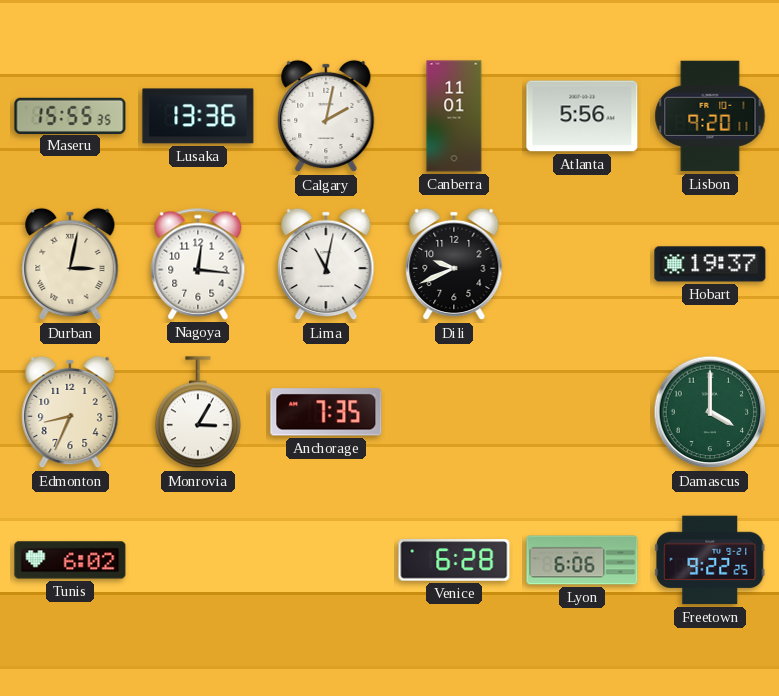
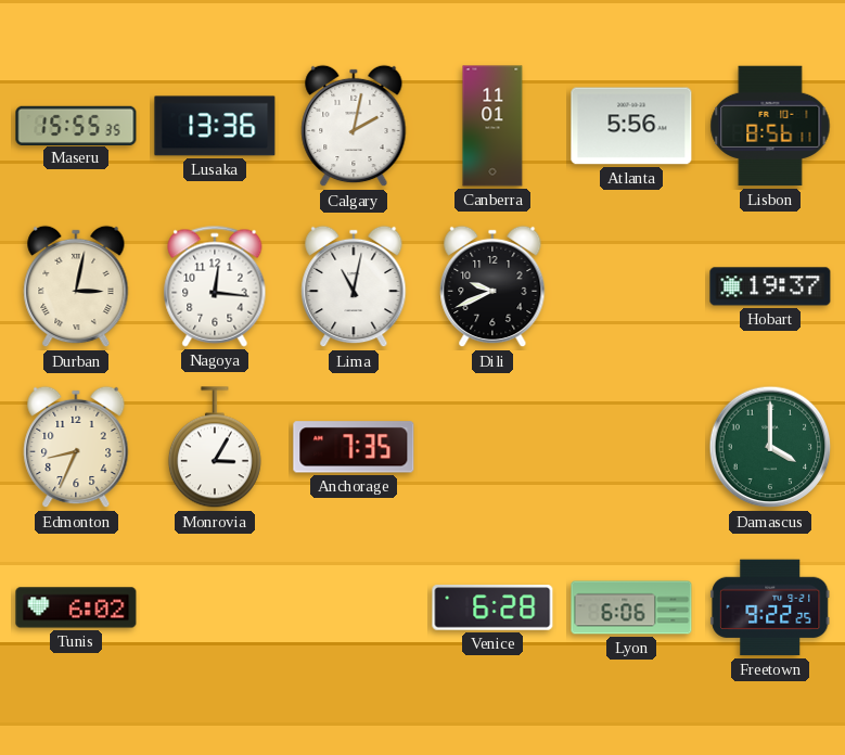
Lisbon: 9:20 -> 8:56
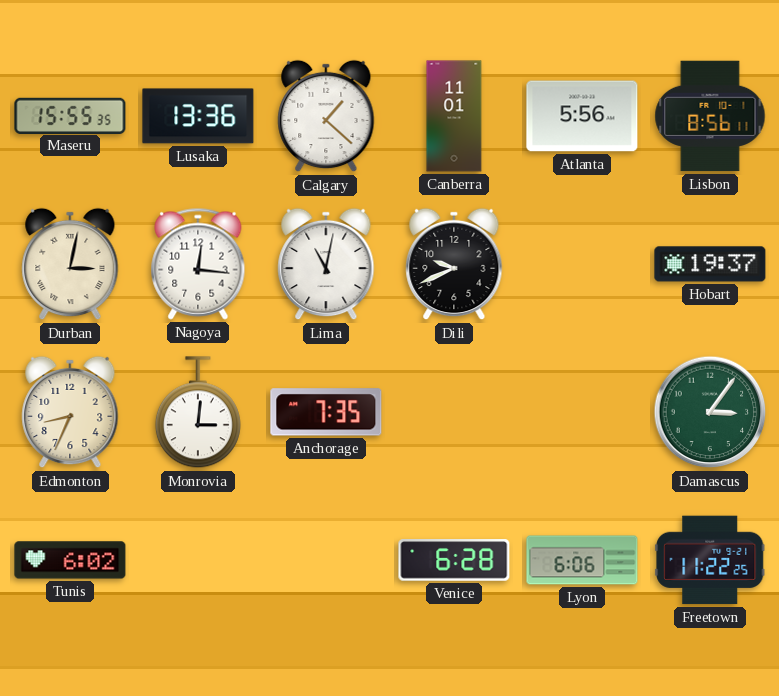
Calgary: 2:02 -> 1:22
Monrovia: 3:05 -> 3:01
Damascus: 4:00 -> 3:06
Freetown: 9:22 -> 11:22
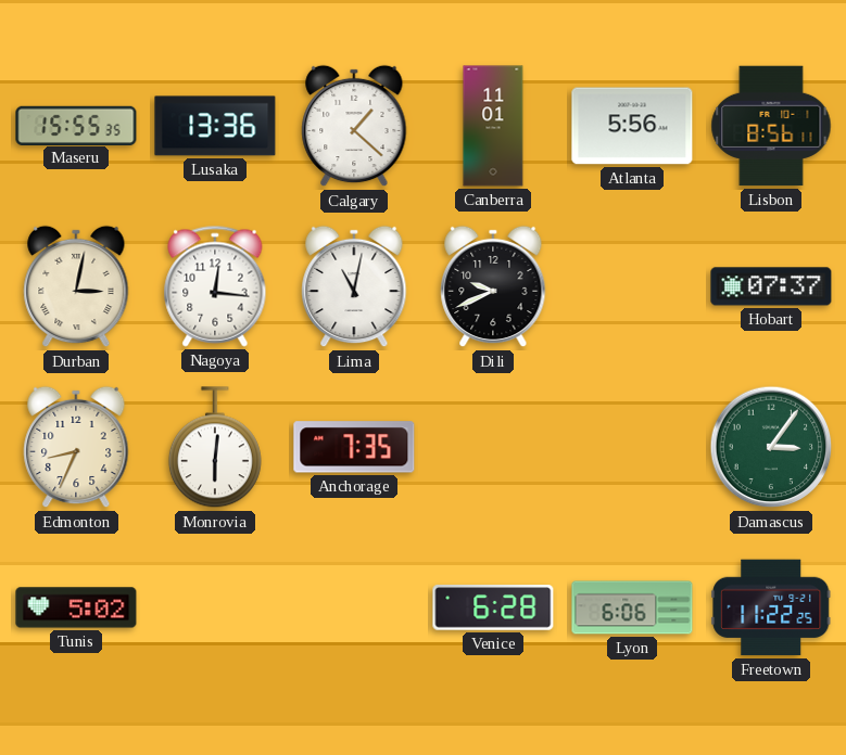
Hobart: 19:37 -> 07:37
Monrovia: 3:01 -> 6:01
Tunis: 6:02 -> 5:02
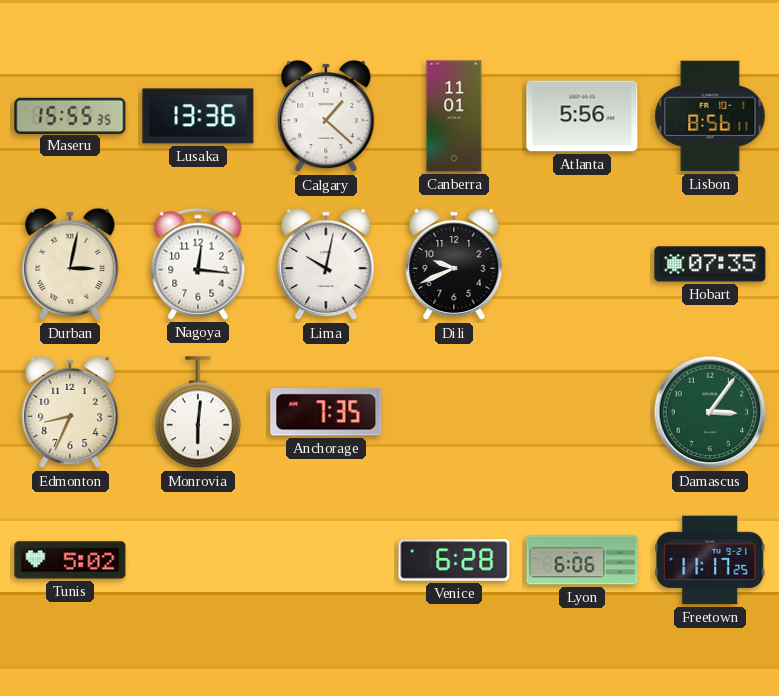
Lima: 11:02 -> 10:02
Hobart: 07:37 -> 07:35
Freetown: 11:22 -> 11:17
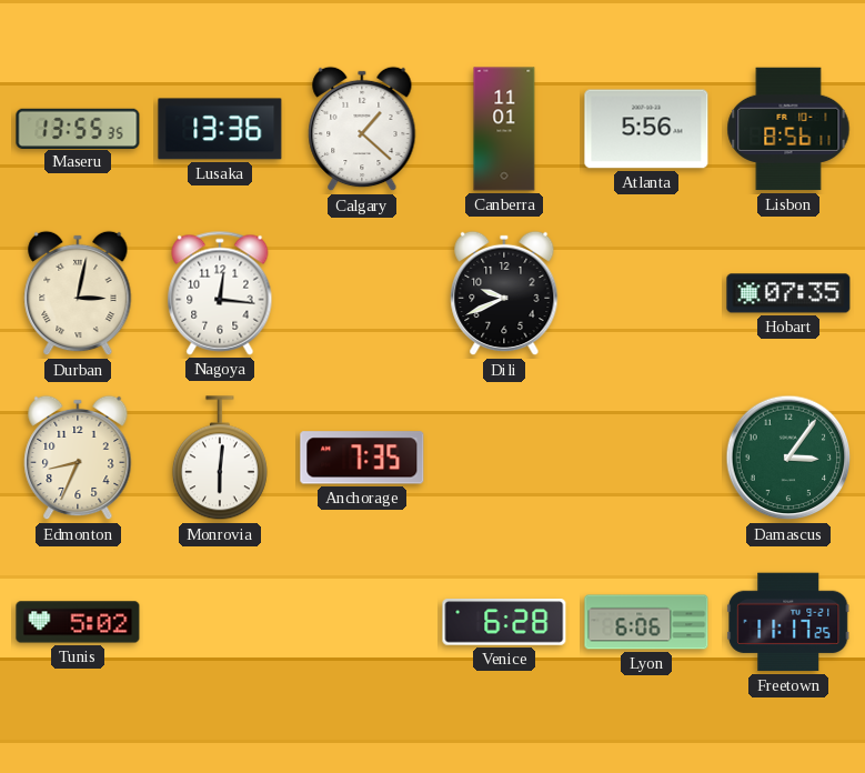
Maseru: 15:55 -> 13:55
Lima: 10:02 -> none
